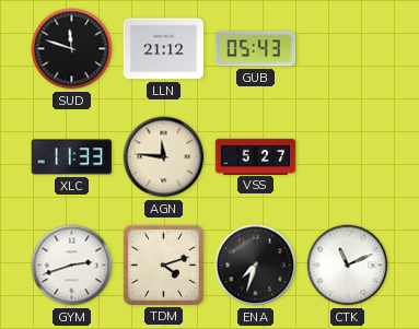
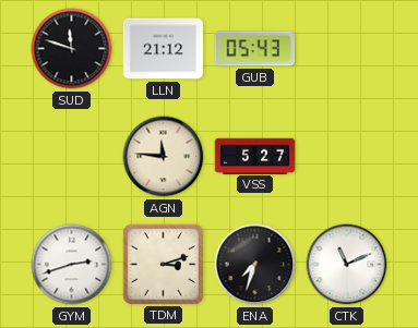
XLC: 11:33 -> none
TDM: 4:12 -> 3:12
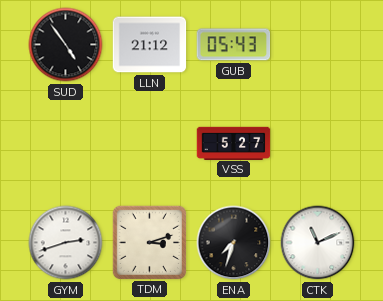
SUD: 11:48 -> 4:54
AGN: 11:46 -> none
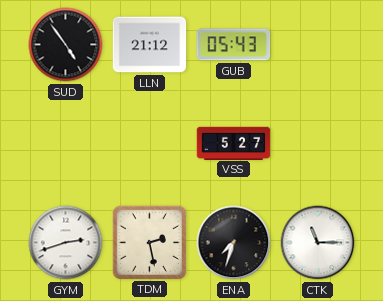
TDM: 3:12 -> 2:28
CTK: 11:11 -> 11:15
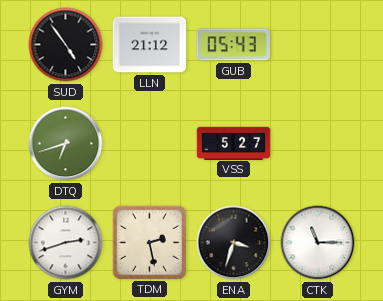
DTQ: none -> 6:42
ENA: 7:33 -> 3:33
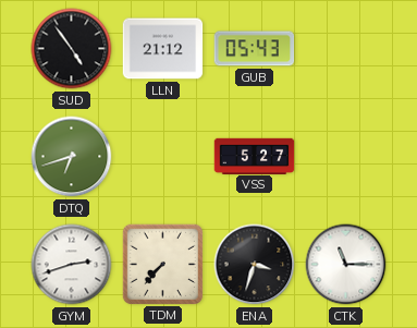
TDM: 2:28 -> 7:37
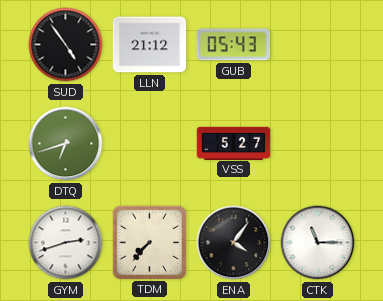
ENA: 3:33 -> 4:06
